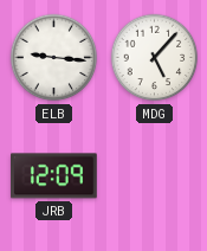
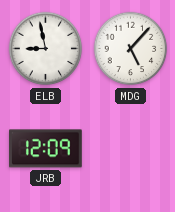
ELB: 9:16 -> 8:58
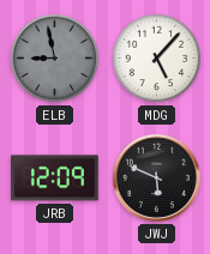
ELB dial: white -> grey
JWJ: none -> 5:49
